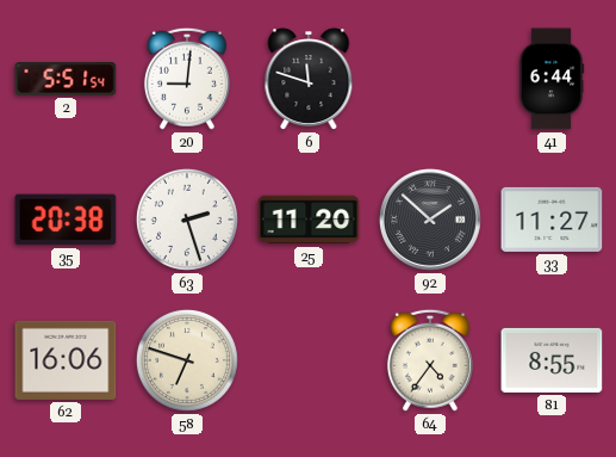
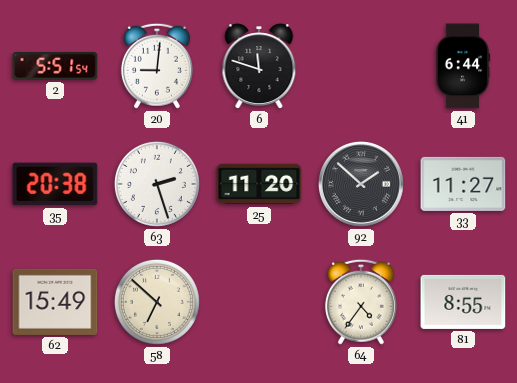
62: 16:06 -> 15:49
58: 6:48 -> 6:52
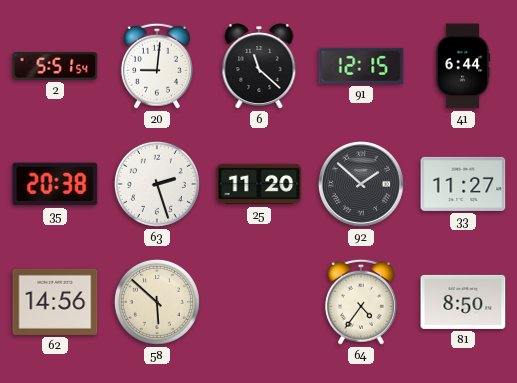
6: 11:48 -> 11:22
91: none -> 12:15
62: 15:49 -> 14:56
58: 6:52 -> 5:52
81: 8:55 -> 8:50
